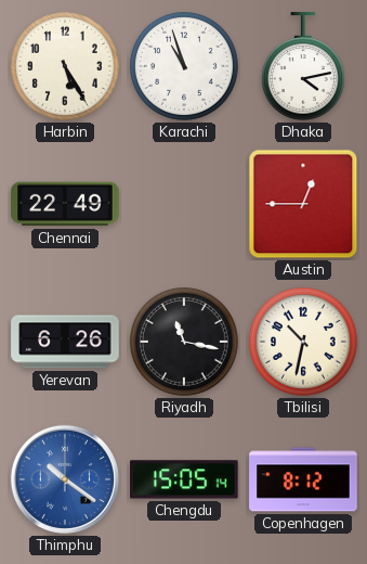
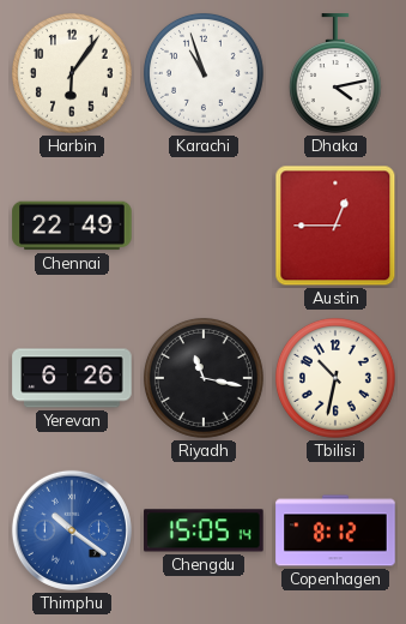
Harbin: 5:25 -> 6:06
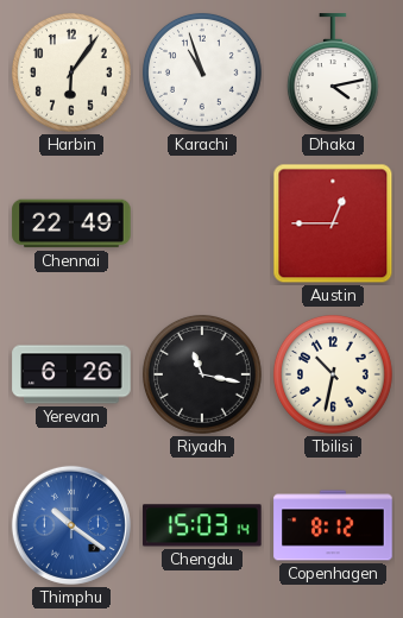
Chengdu: 15:05 -> 15:03
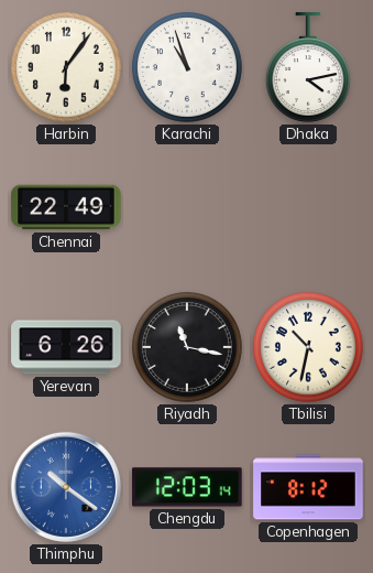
Austin: 12:45 -> none
Chengdu: 15:03 -> 12:03
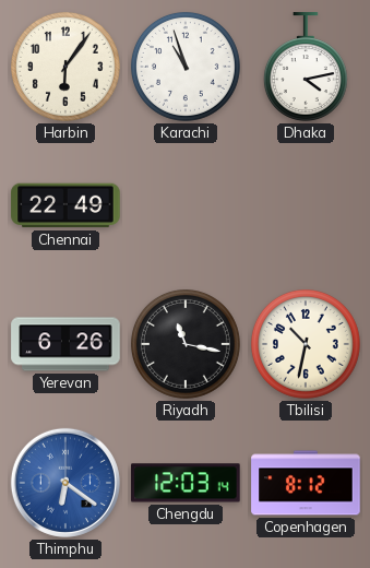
Thimphu: 10:21 -> 6:21
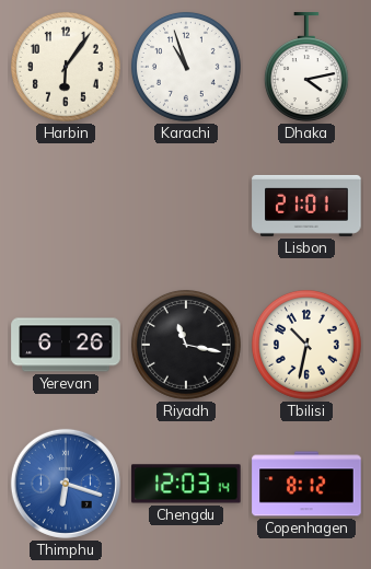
Chennai: 22:49 -> none
Lisbon: none -> 21:01
Thimphu: 6:21 -> 6:18
